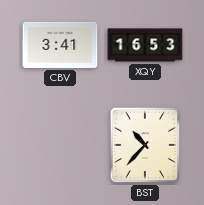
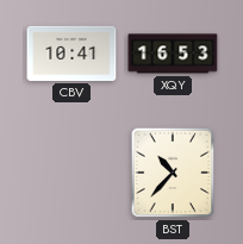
CBV: 3:41 -> 10:41
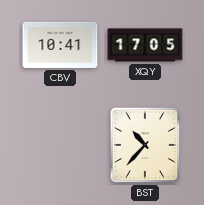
XQY: 16:53 -> 17:05
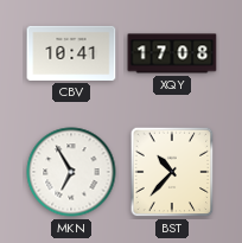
XQY: 17:05 -> 17:08
MKN: none -> 6:55
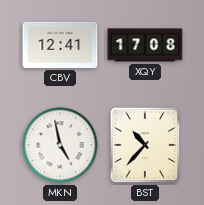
CBV: 10:41 -> 12:41
MKN: 6:55 -> 4:58
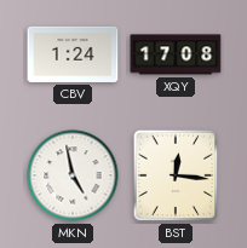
CBV: 12:41 -> 1:24
BST: 10:37 -> 12:16
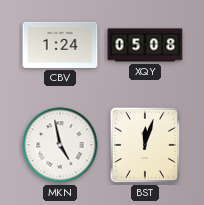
XQY: 17:08 -> 05:08
BST: 12:16 -> 12:03
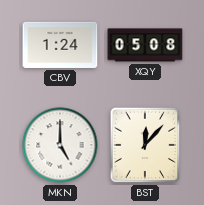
MKN: 4:58 -> 5:00
BST: 12:03 -> 12:07
